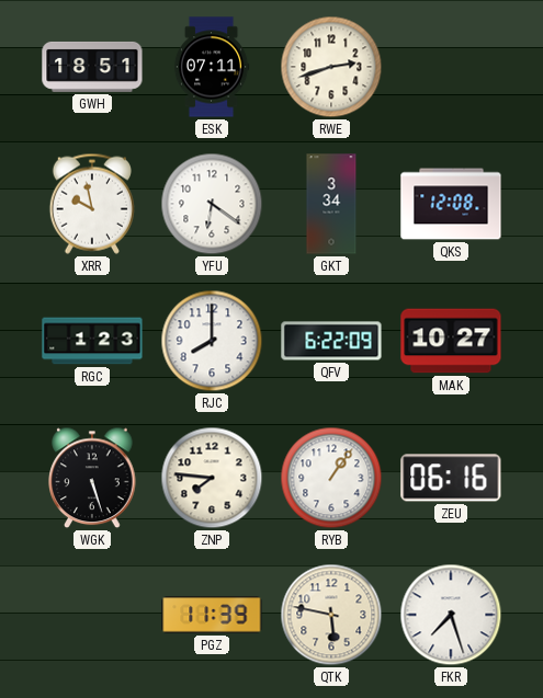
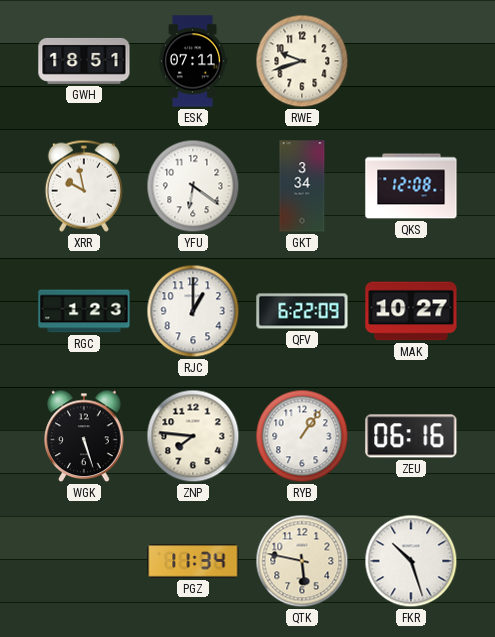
RWE: 2:42 -> 9:42
RJC: 8:00 -> 1:00
PGZ: 11:39 -> 11:34
FKR: 7:27 -> 10:27
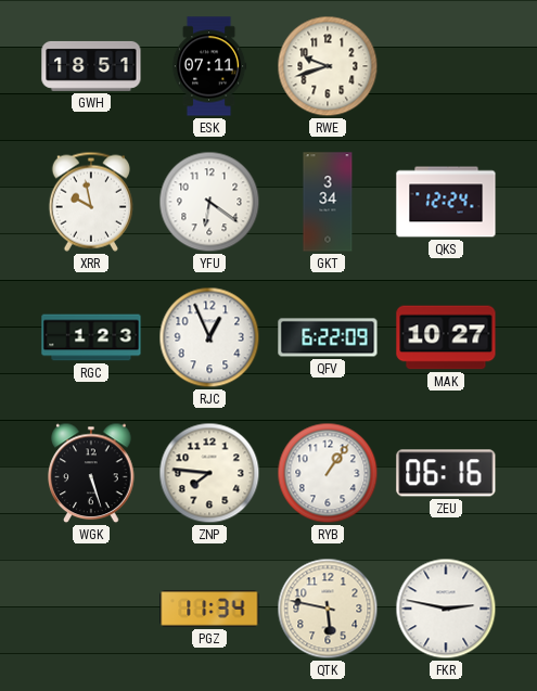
QKS: 12:08 -> 12:24
RJC: 1:00 -> 12:56
FKR: 10:27 -> 2:47
